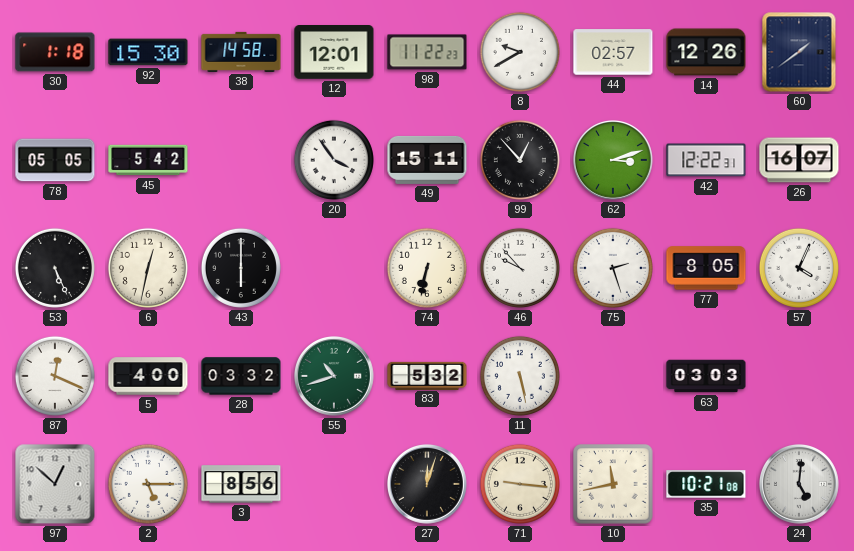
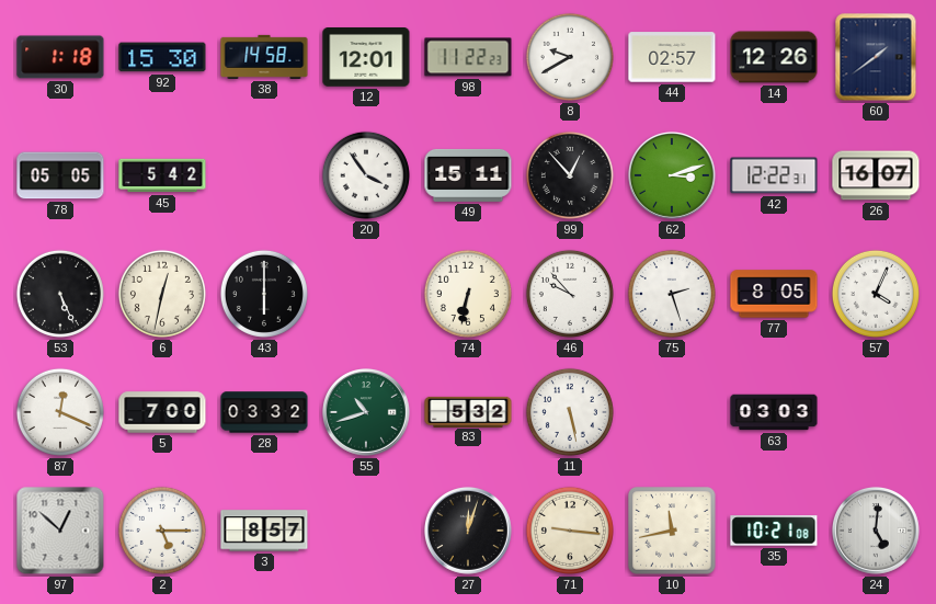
5: 4:00 -> 7:00
3: 8:56 -> 8:57
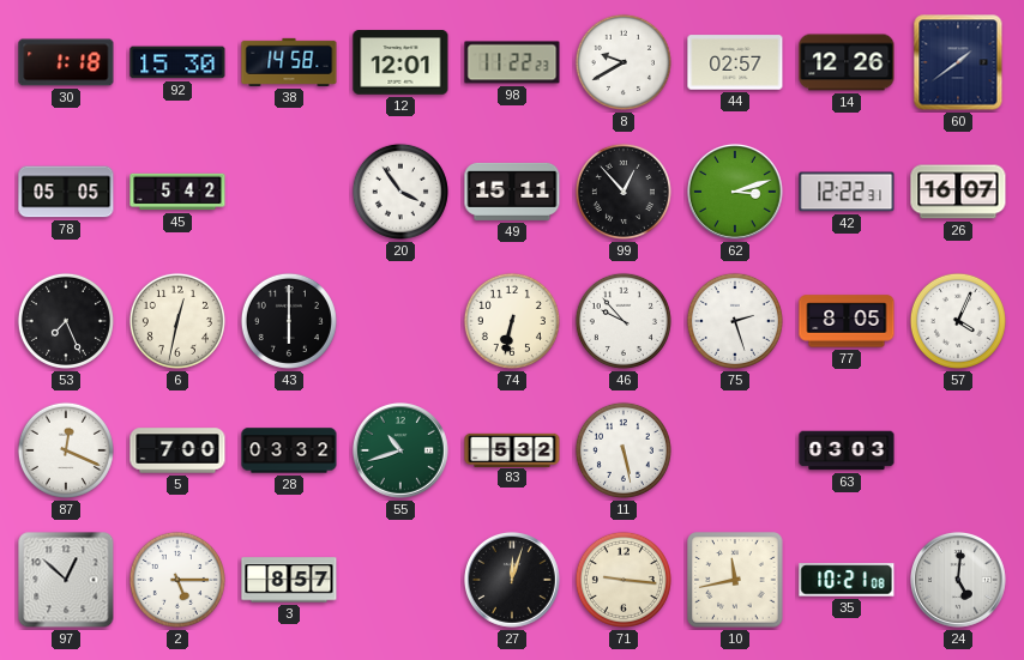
53: 5:26 -> 7:26
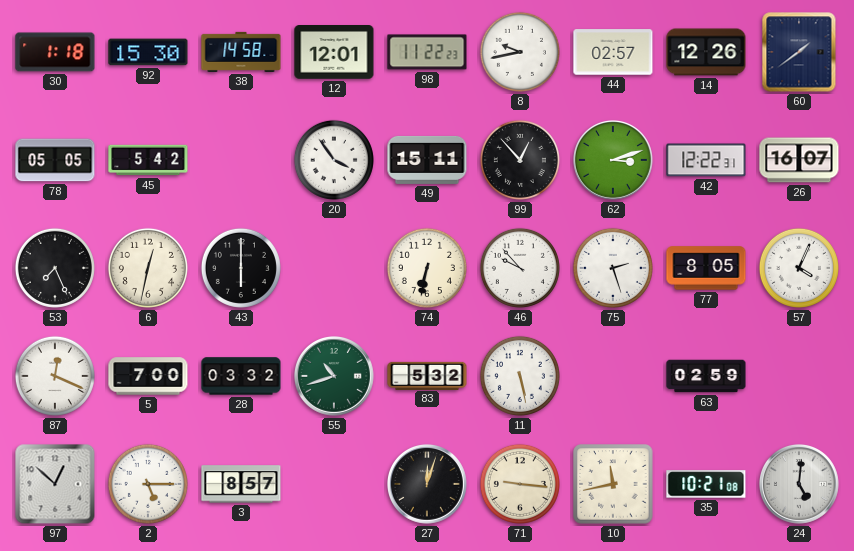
8: 9:40 -> 9:43
63: 03:03 -> 02:59
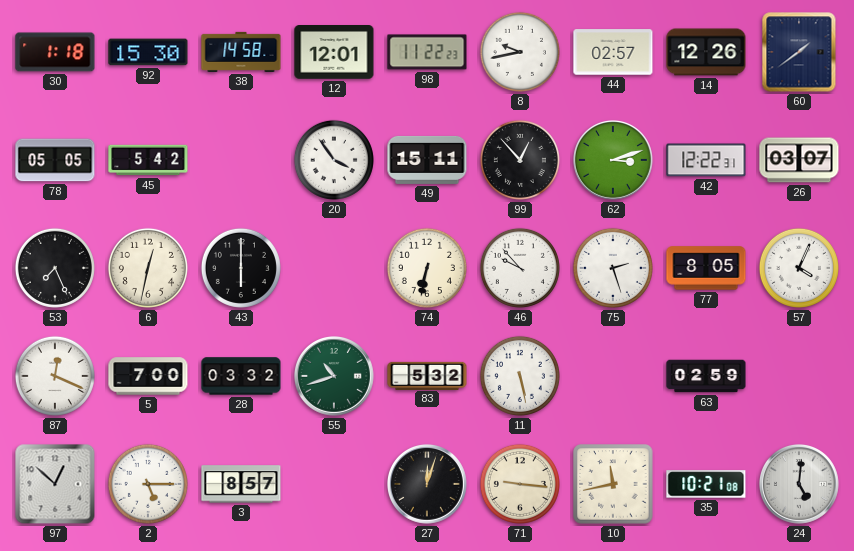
26: 16:07 -> 03:07
